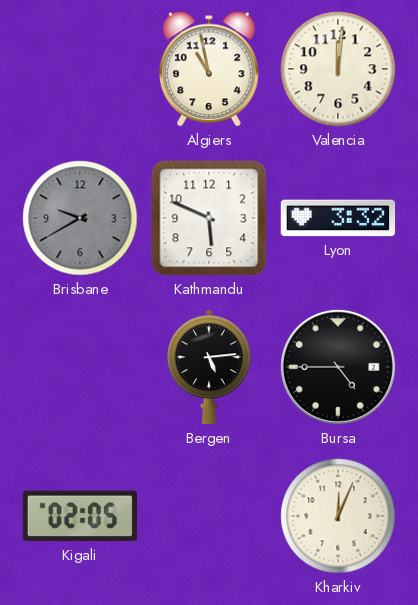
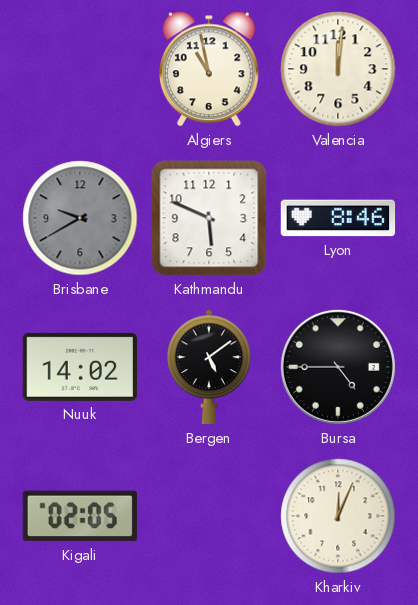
Lyon: 3:32 -> 8:46
Nuuk: none -> 14:02
Bergen: 5:14 -> 5:09
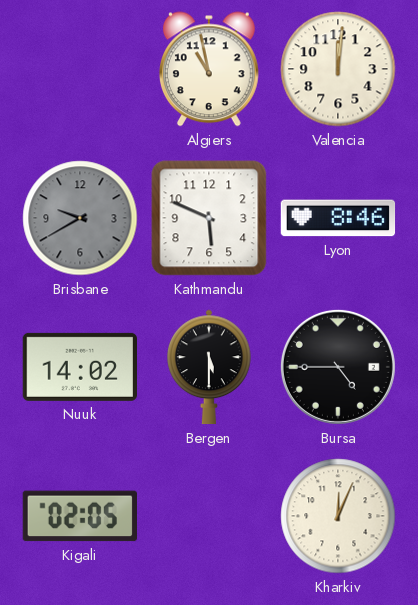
Bergen: 5:09 -> 5:30
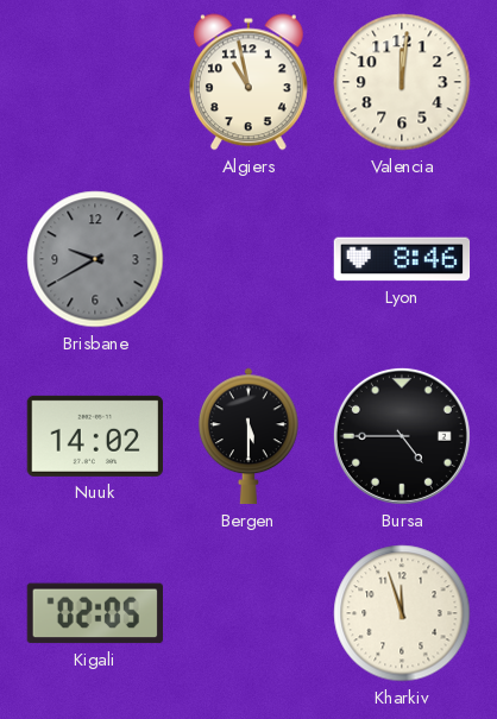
Kathmandu: 5:49 -> none
Kharkiv: 12:04 -> 11:57
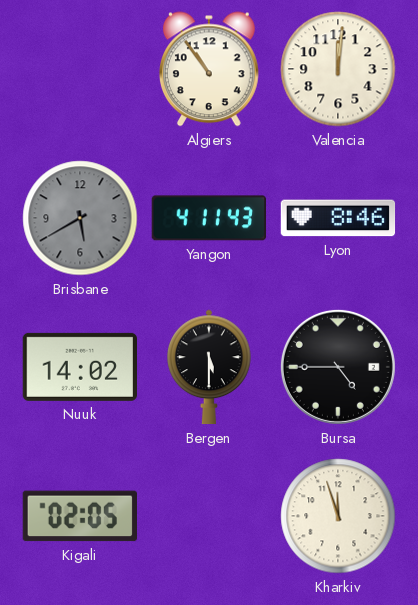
Algiers: 10:58 -> 10:54
Brisbane: 9:40 -> 5:40
Yangon: none -> 4:11
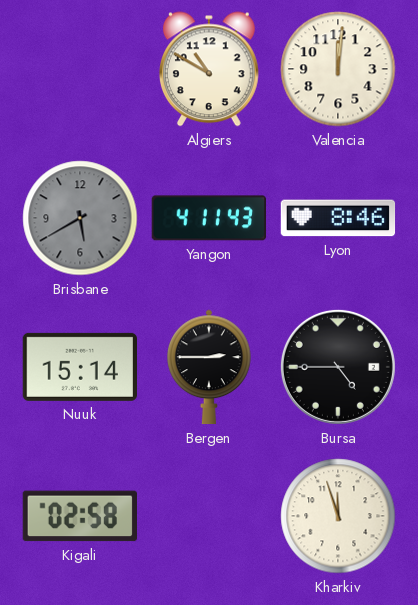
Algiers: 10:54 -> 10:50
Nuuk: 14:02 -> 15:14
Bergen: 5:30 -> 2:45
Kigali: 02:05 -> 02:58
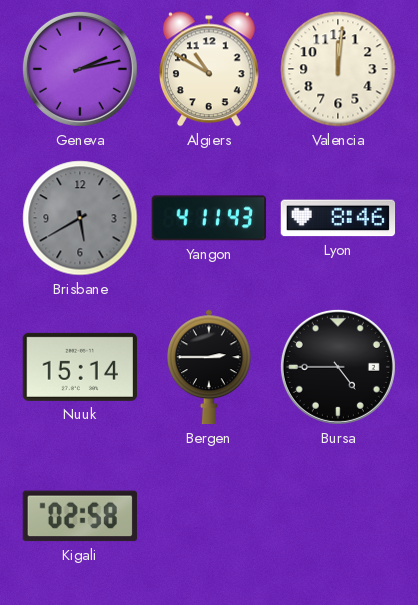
Geneva: none -> 2:13
Kharkiv: 11:57 -> none
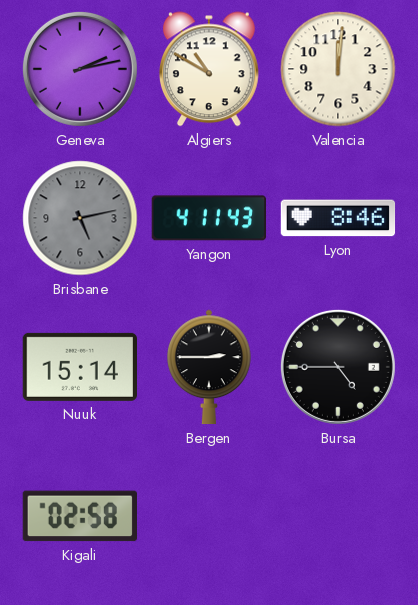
Brisbane: 5:40 -> 5:13
